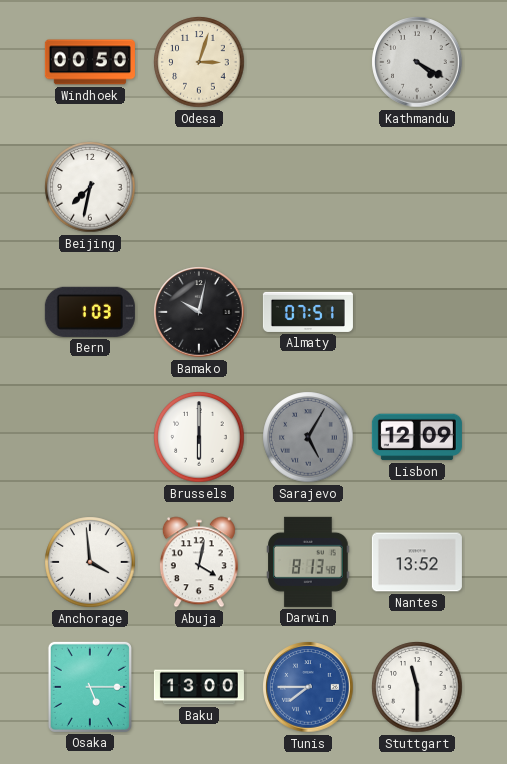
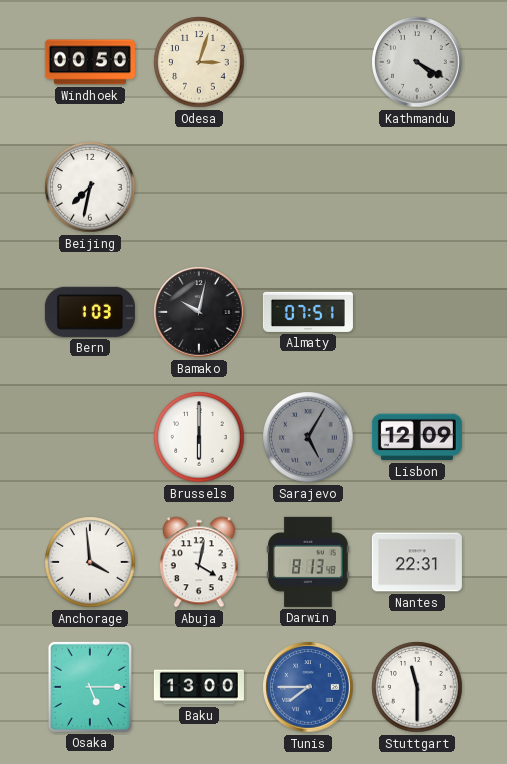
Nantes: 13:52 -> 22:31
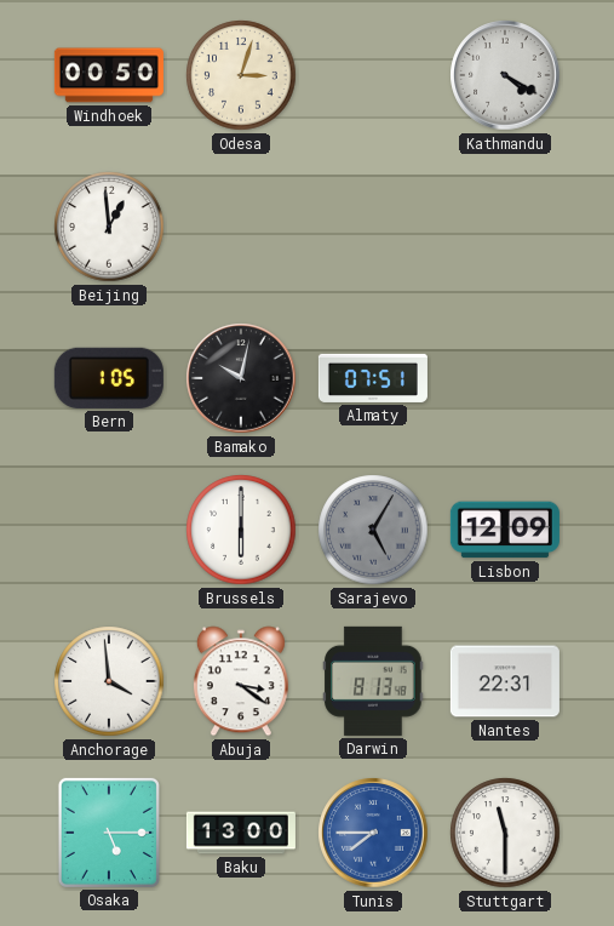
Beijing: 7:32 -> 12:59
Bern: 1:03 -> 1:05
Abuja: 4:02 -> 3:21
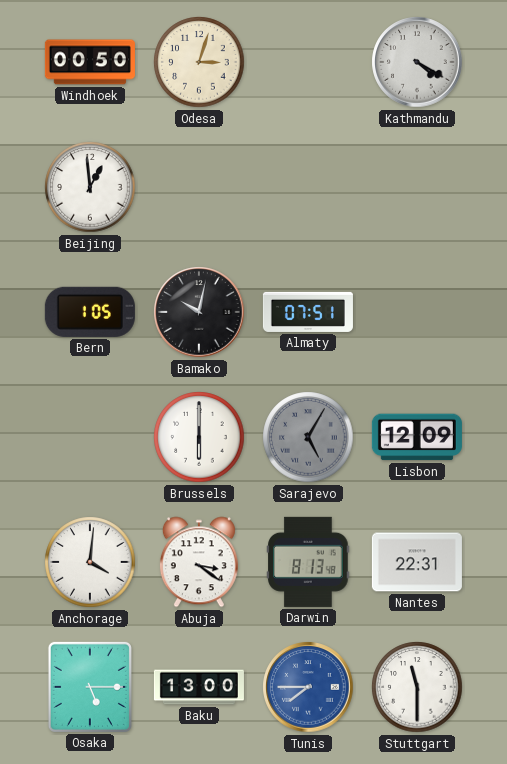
Anchorage: 3:59 -> 4:01
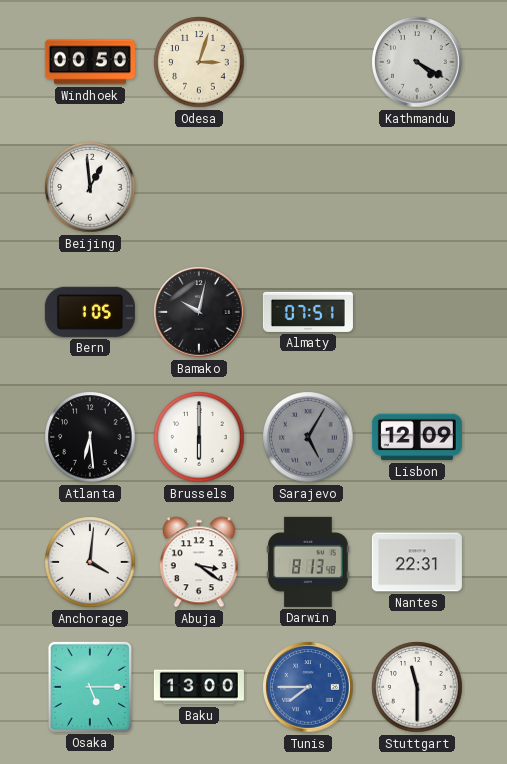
Atlanta: none -> 6:29
